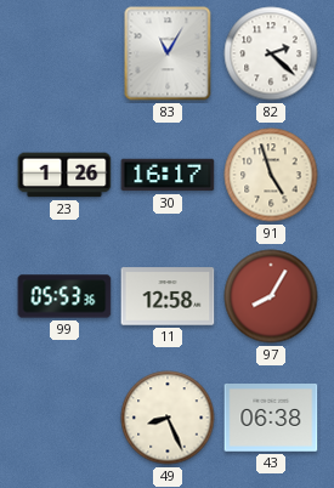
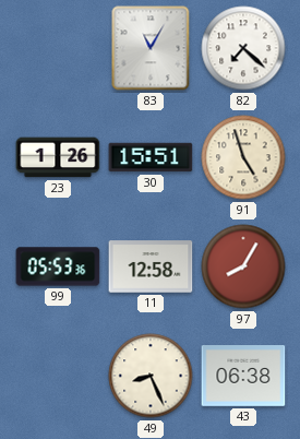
82: 2:22 -> 7:22
30: 16:17 -> 15:51
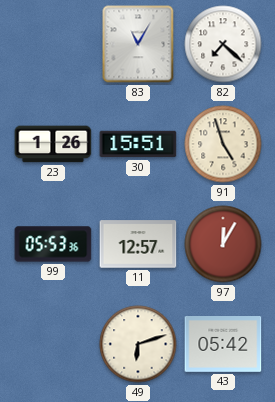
11: 12:58 -> 12:57
97: 8:05 -> 12:05
49: 8:26 -> 6:12
43: 06:38 -> 05:42
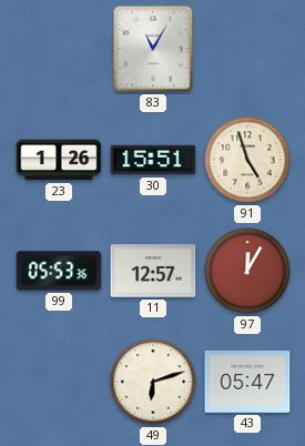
82: 7:22 -> none
43: 05:42 -> 05:47
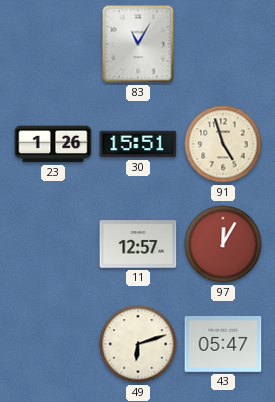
99: 05:53 -> none
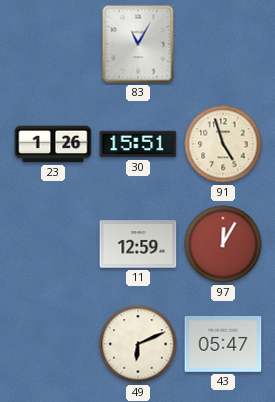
11: 12:57 -> 12:59
49: 6:12 -> 6:11
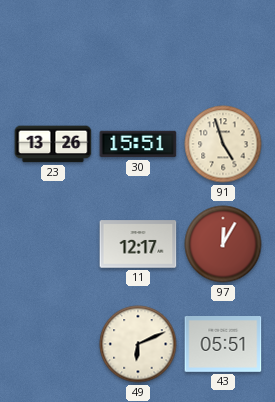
83: 11:05 -> none
23: 1:26 -> 13:26
11: 12:59 -> 12:17
43: 05:47 -> 05:51
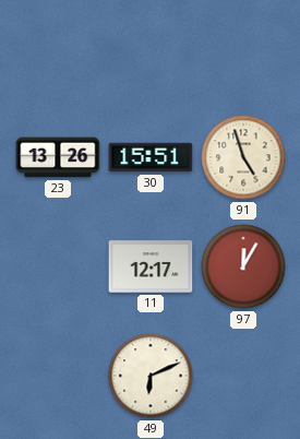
43: 05:51 -> none
